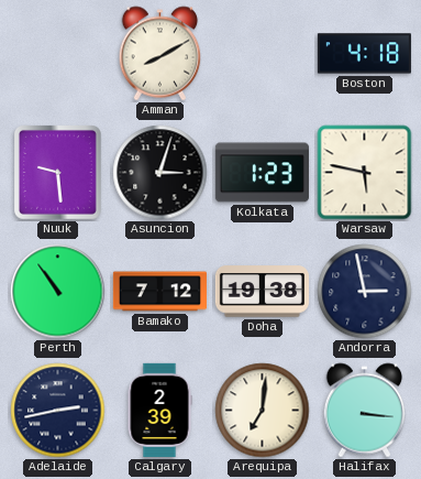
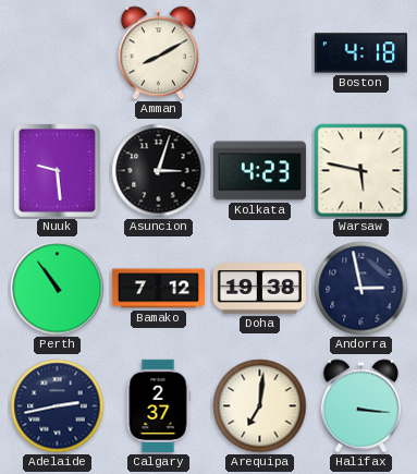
Kolkata: 1:23 -> 4:23
Calgary: 2:39 -> 2:37
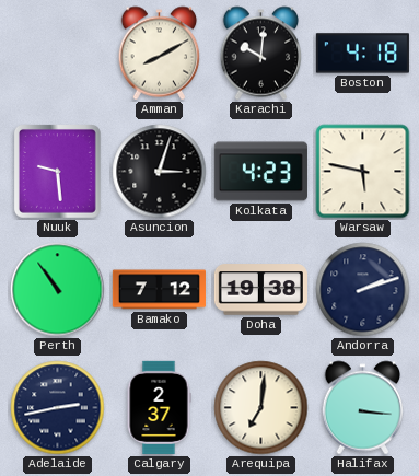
Karachi: none -> 10:01
Andorra: 2:58 -> 2:12
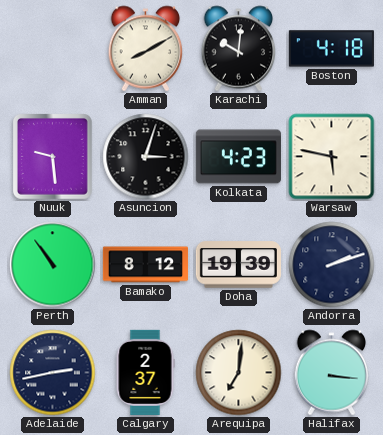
Bamako: 7:12 -> 8:12
Doha: 19:38 -> 19:39
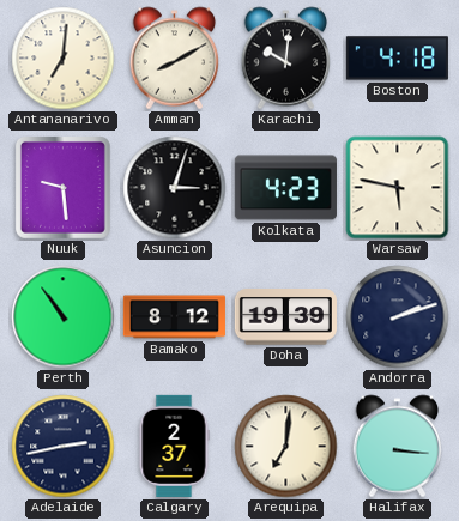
Antananarivo: none -> 7:01
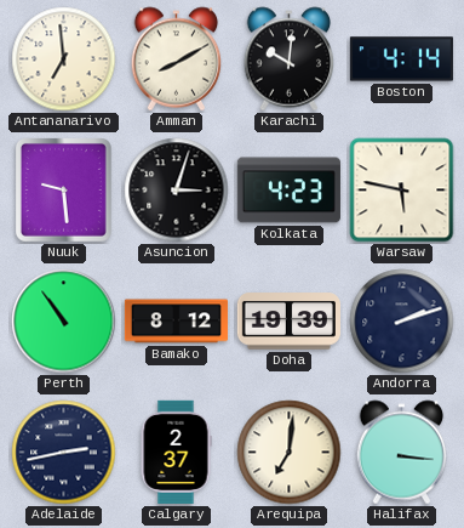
Antananarivo: 7:01 -> 6:59
Boston: 4:18 -> 4:14
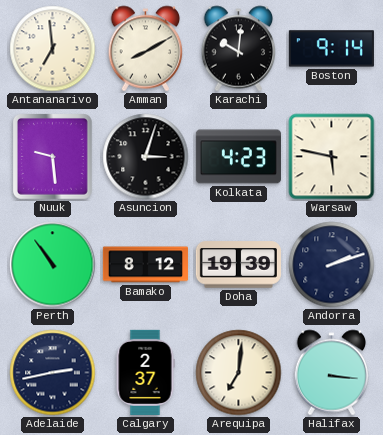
Boston: 4:14 -> 9:14
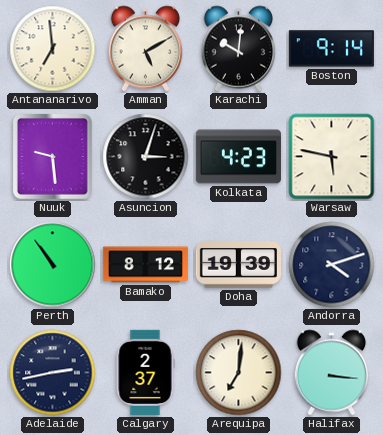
Amman: 8:10 -> 5:10
Andorra: 2:12 -> 4:12
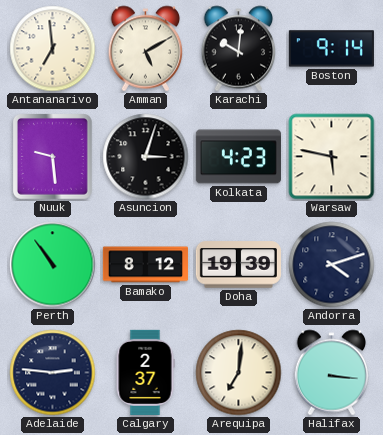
Adelaide: 2:43 -> 2:46
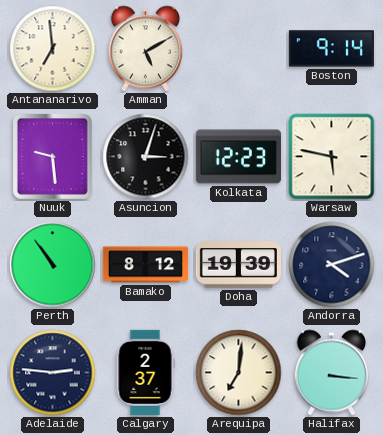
Karachi: 10:01 -> none
Kolkata: 4:23 -> 12:23
